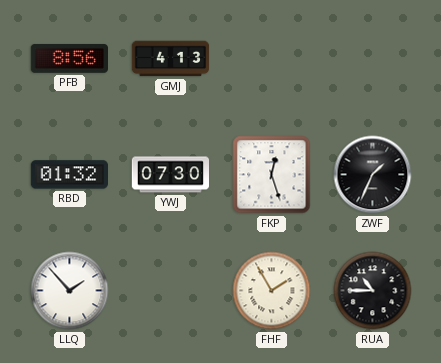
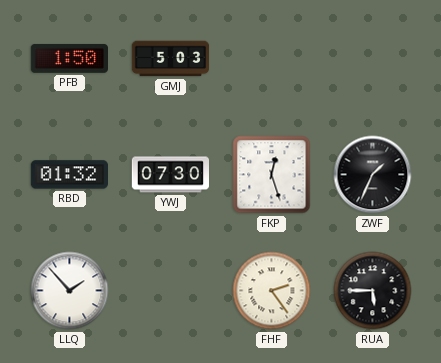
PFB: 8:56 -> 1:50
GMJ: 4:13 -> 5:03
FHF: 1:55 -> 2:24
RUA: 10:45 -> 5:45
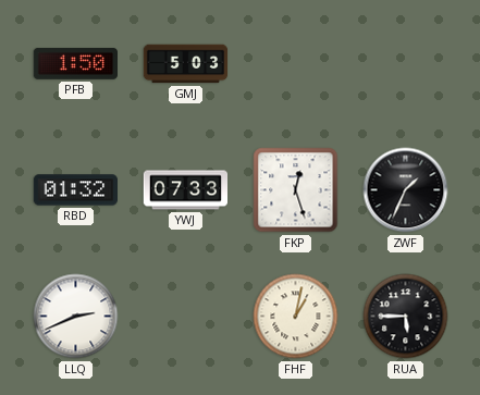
YWJ: 07:30 -> 07:33
LLQ: 1:53 -> 2:41
FHF: 2:24 -> 1:02
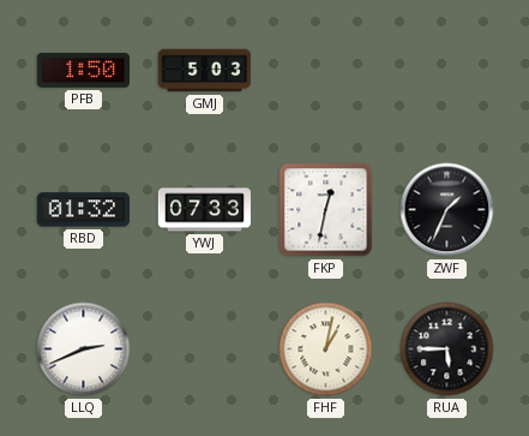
FKP: 12:27 -> 12:32
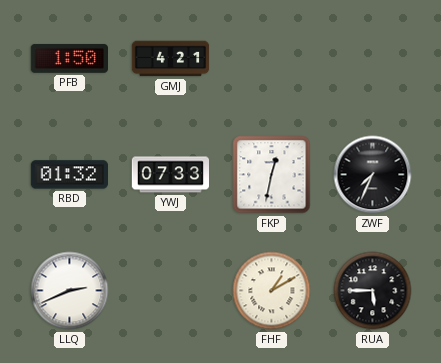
GMJ: 5:03 -> 4:21
ZWF: 1:34 -> 7:34
FHF: 1:02 -> 1:10
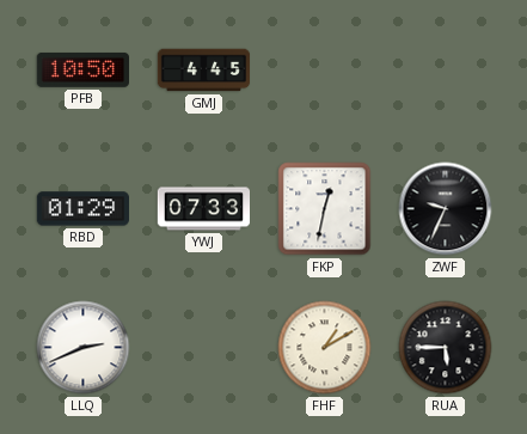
PFB: 1:50 -> 10:50
GMJ: 4:21 -> 4:45
RBD: 01:32 -> 01:29
ZWF: 7:34 -> 9:34
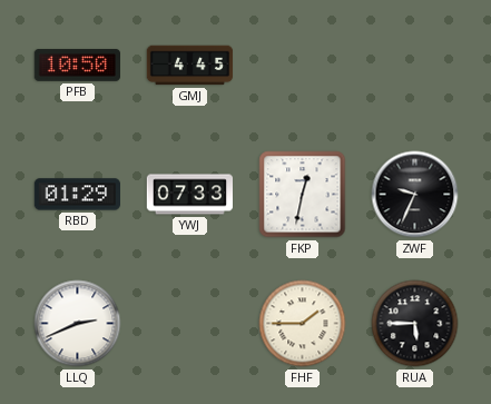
FHF: 1:10 -> 1:45
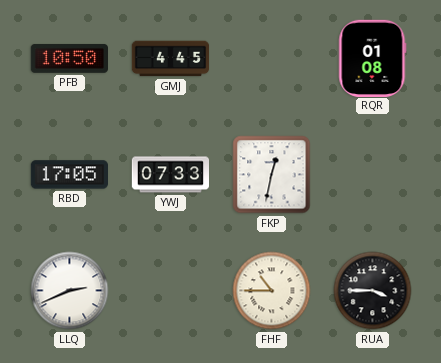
RQR: none -> 01:08
RBD: 01:29 -> 17:05
ZWF: 9:34 -> none
FHF: 1:45 -> 10:45
RUA: 5:45 -> 3:45
